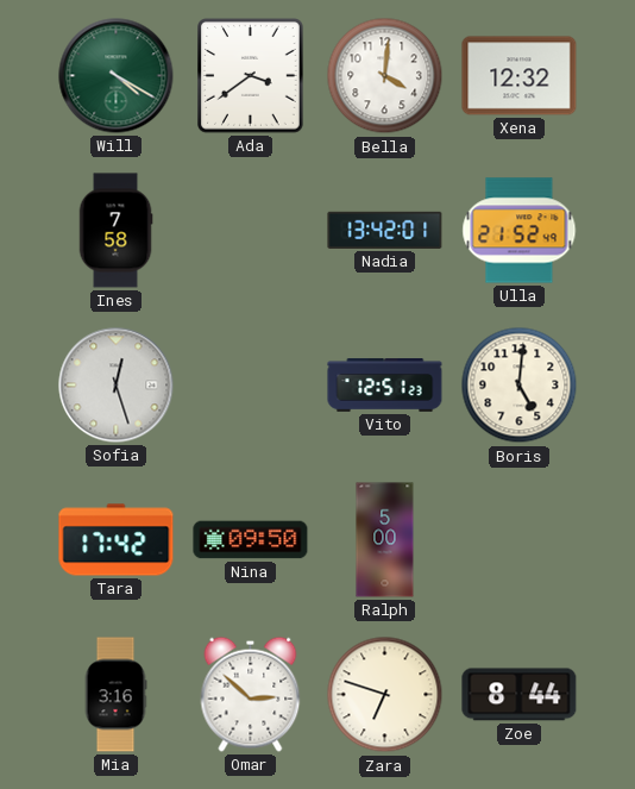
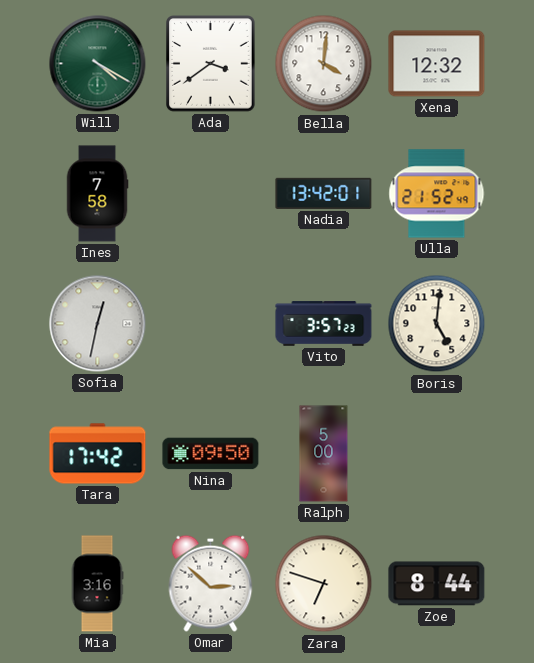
Sofia: 12:27 -> 12:32
Vito: 12:51 -> 3:57
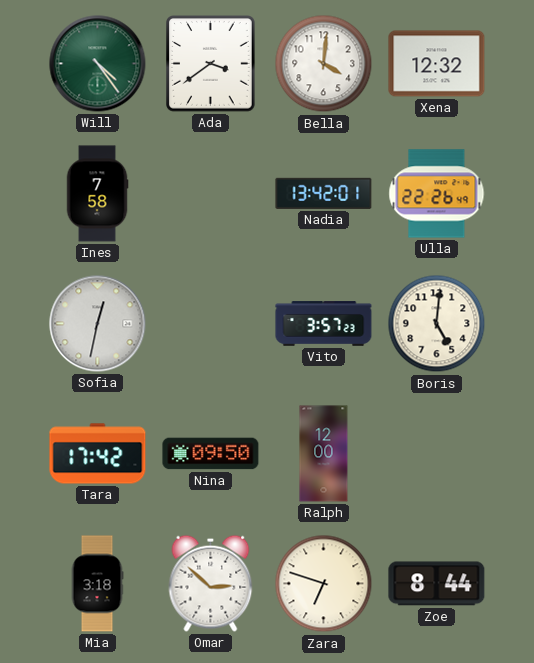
Will: 4:20 -> 4:24
Ulla: 21:52 -> 22:26
Ralph: 5:00 -> 12:00
Mia: 3:16 -> 3:18
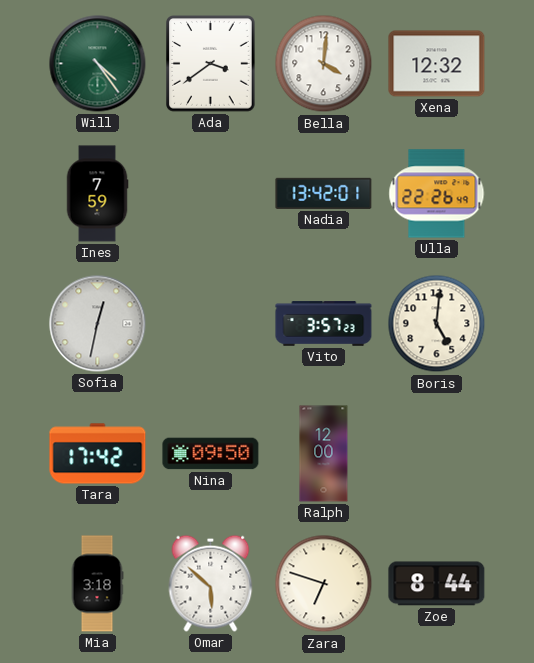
Ines: 7:58 -> 7:59
Omar: 2:52 -> 5:52
